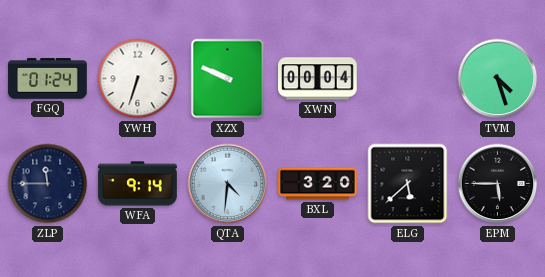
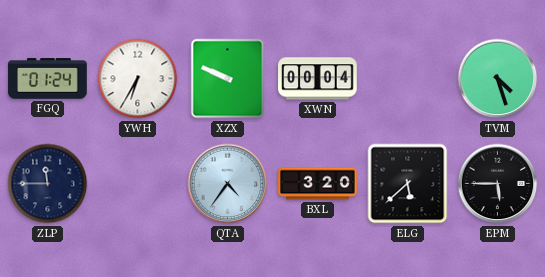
YWH: 6:33 -> 6:35
WFA: 9:14 -> none
QTA: 4:31 -> 4:36
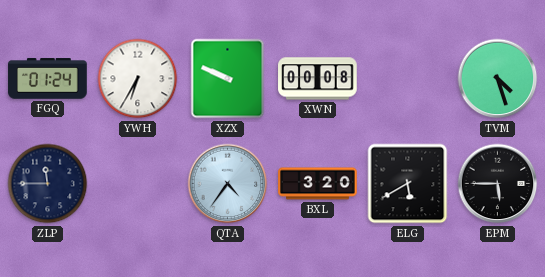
XWN: 00:04 -> 00:08
ELG: 5:38 -> 5:40
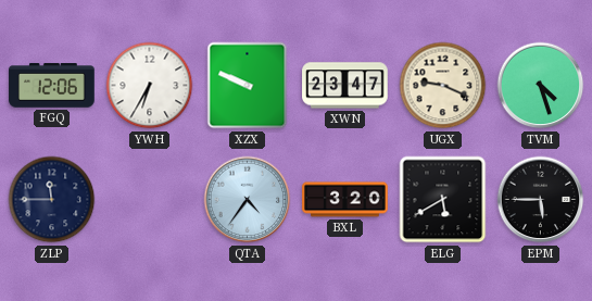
FGQ: 01:24 -> 12:06
XWN: 00:08 -> 23:47
UGX: none -> 9:19
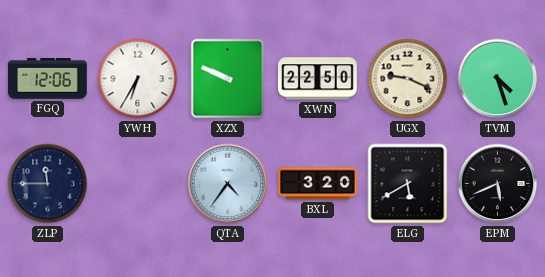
XWN: 23:47 -> 22:50
EPM: 5:45 -> 5:41
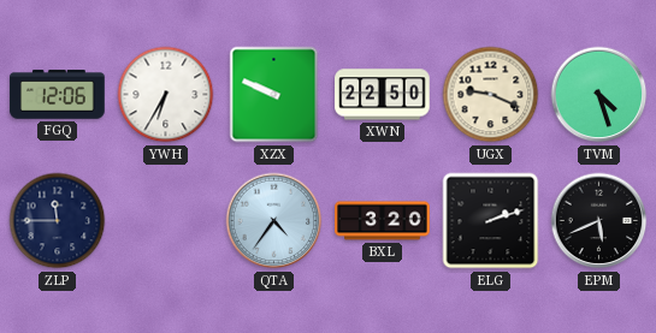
ELG: 5:40 -> 2:12
